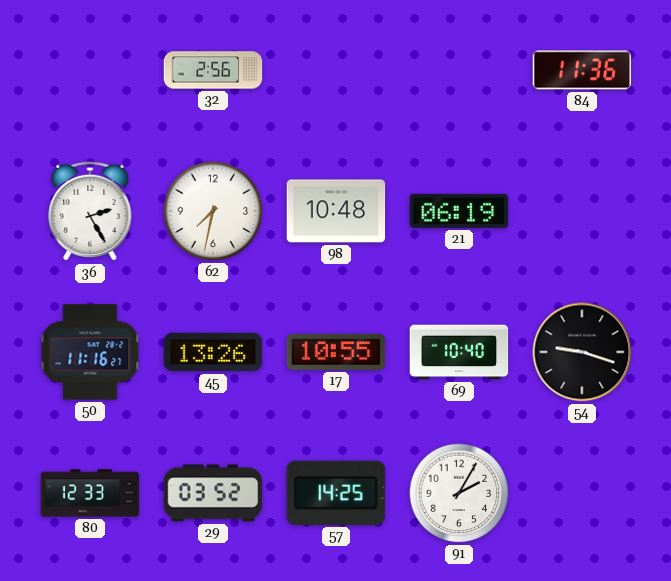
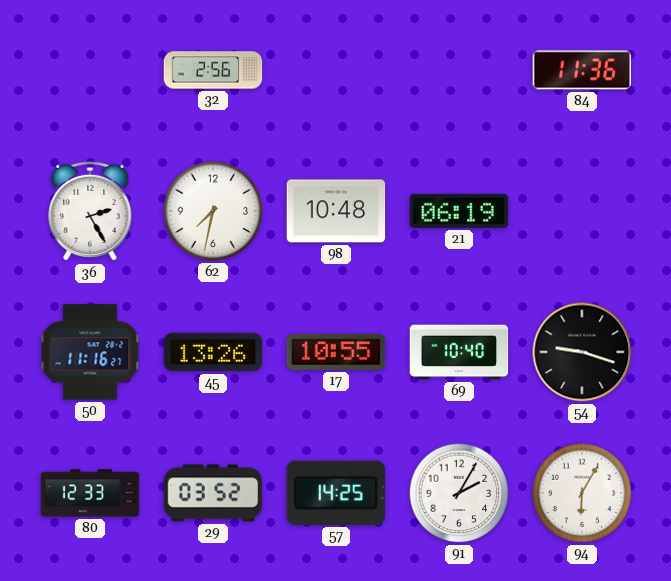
94: none -> 6:05
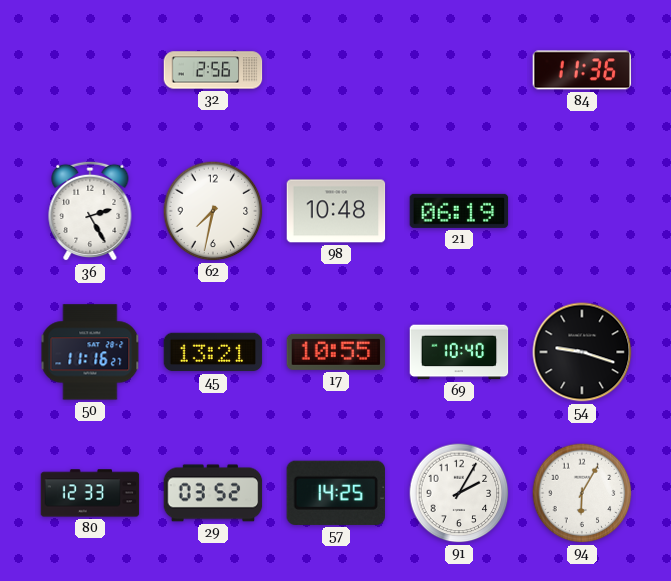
45: 13:26 -> 13:21
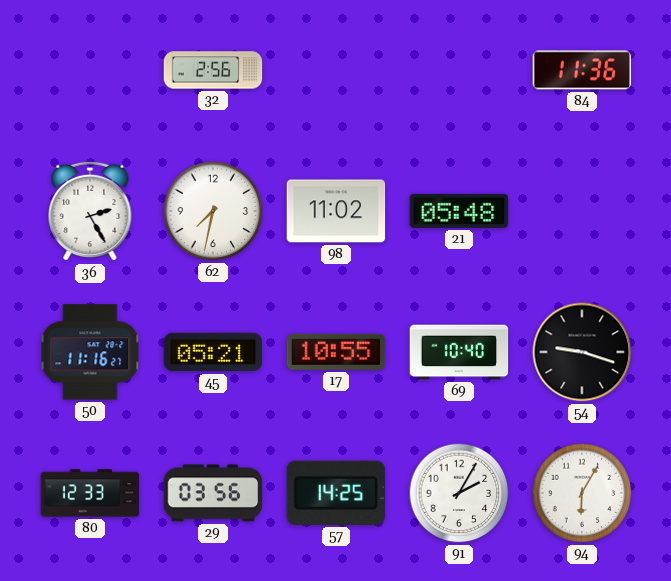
98: 10:48 -> 11:02
21: 06:19 -> 05:48
45: 13:21 -> 05:21
29: 03:52 -> 03:56
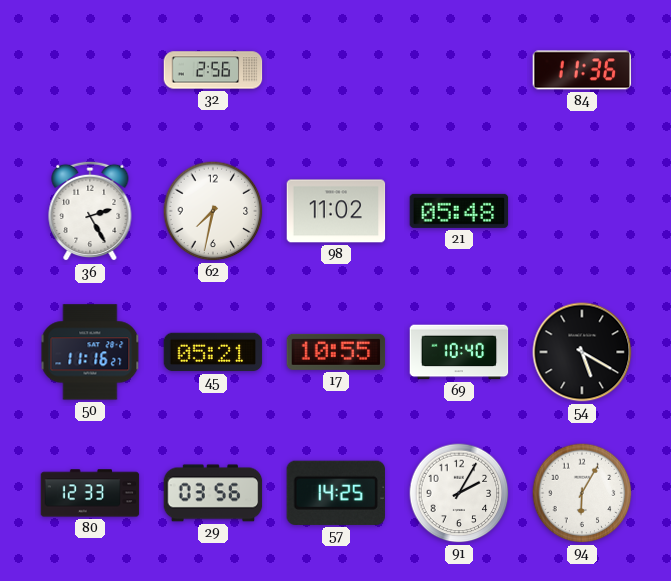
54: 9:18 -> 5:20
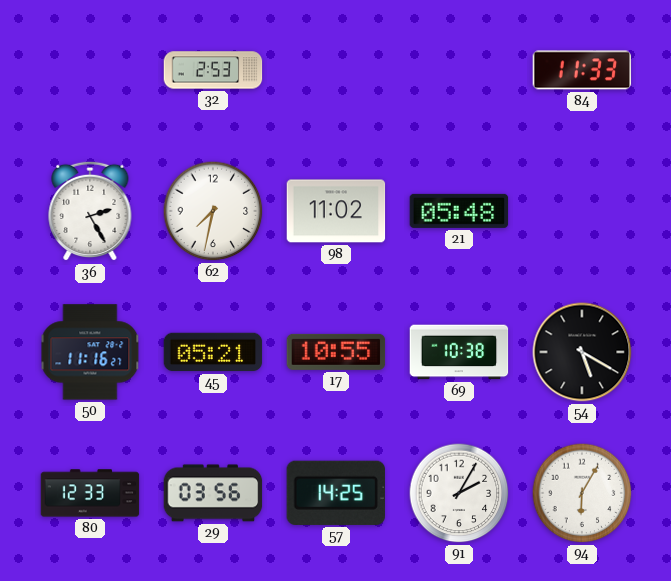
32: 2:56 -> 2:53
84: 11:36 -> 11:33
69: 10:40 -> 10:38
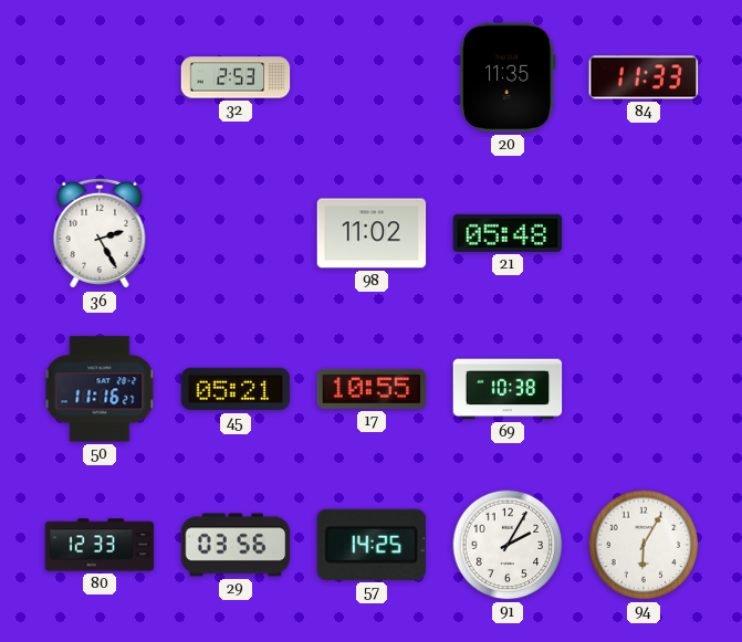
20: none -> 11:35
62: 7:32 -> none
54: 5:20 -> none
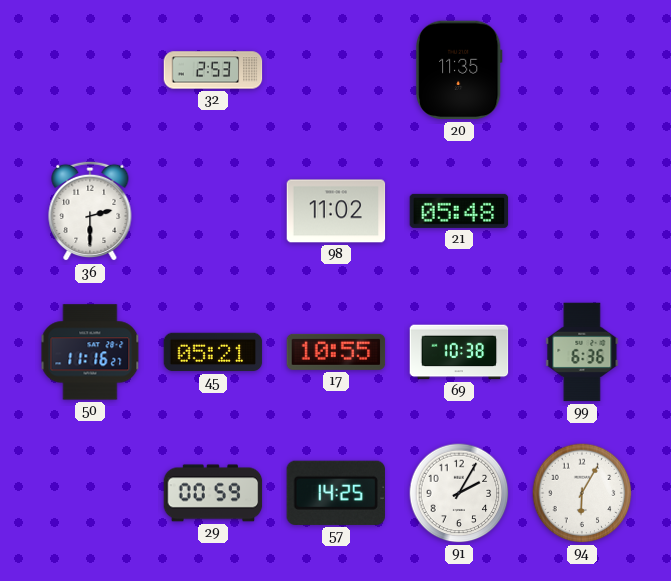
84: 11:33 -> none
36: 2:25 -> 2:30
99: none -> 6:36
80: 12:33 -> none
29: 03:56 -> 00:59
